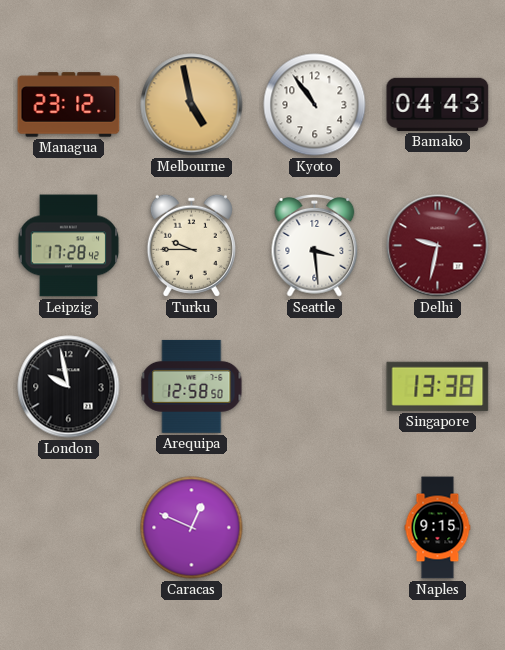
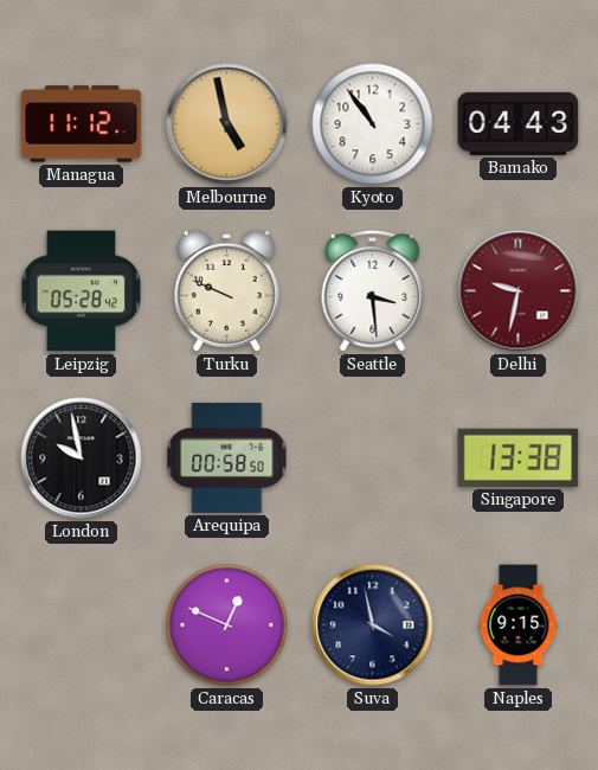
Managua: 23:12 -> 11:12
Leipzig: 17:28 -> 05:28
Turku: 9:45 -> 9:49
Arequipa: 12:58 -> 00:58
Suva: none -> 3:58
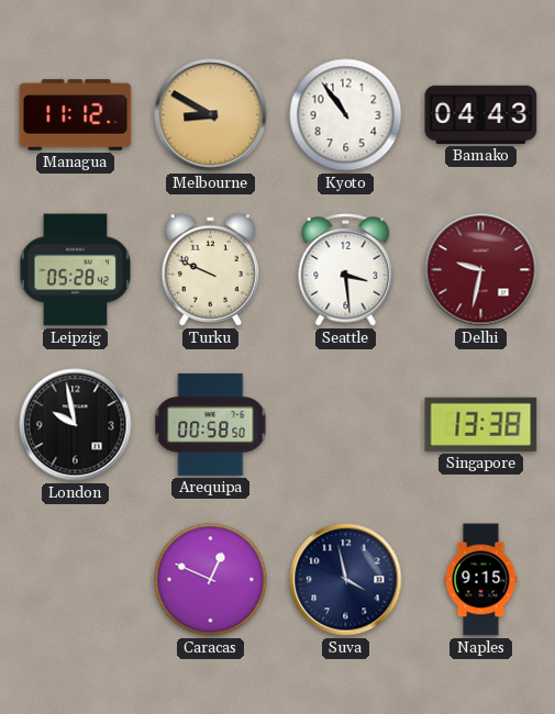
Melbourne: 4:58 -> 8:50
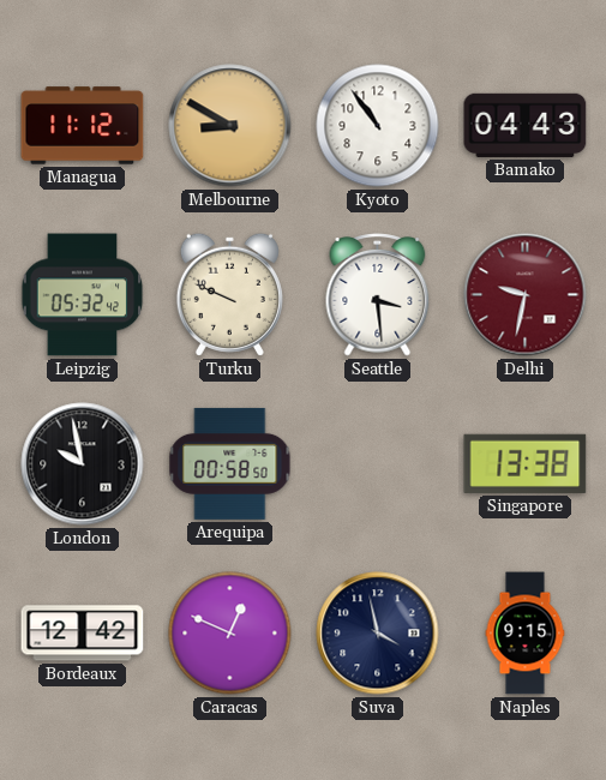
Leipzig: 05:28 -> 05:32
Bordeaux: none -> 12:42
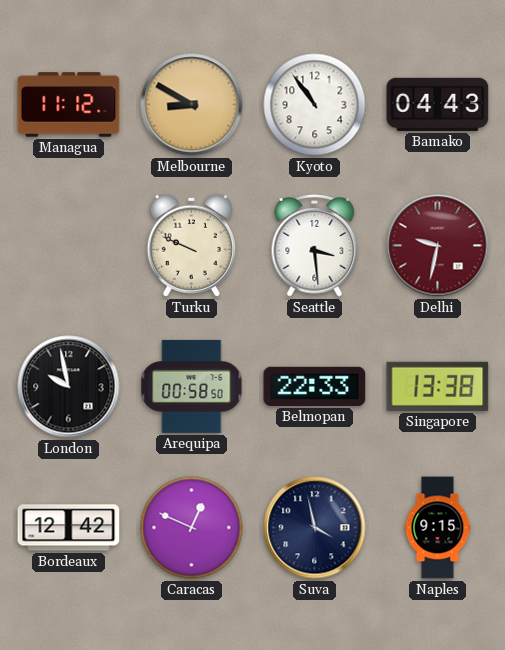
Leipzig: 05:32 -> none
Belmopan: none -> 22:33
